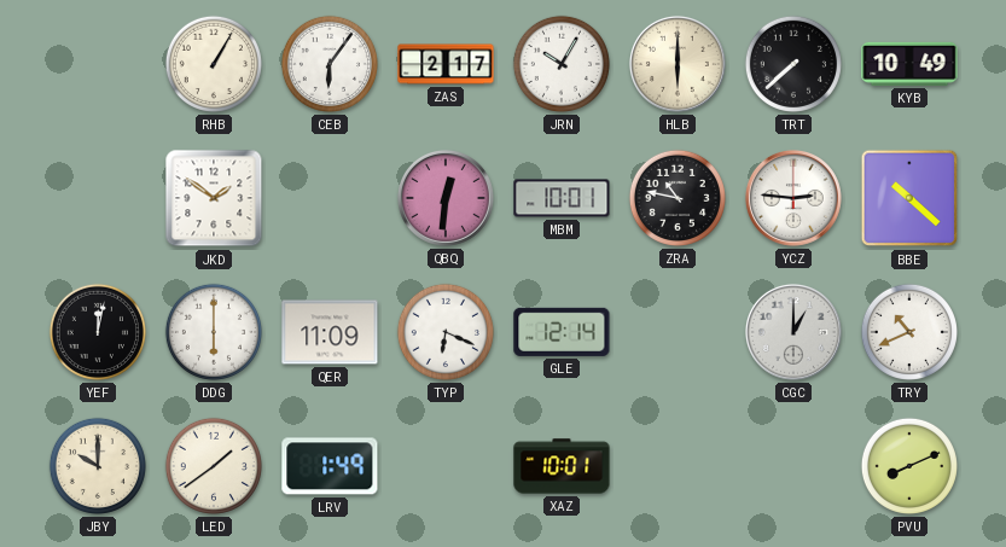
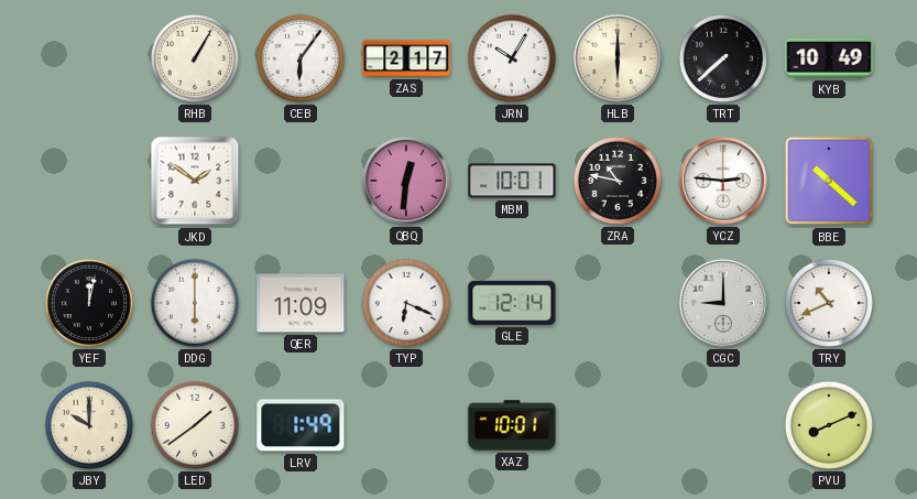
CGC: 1:00 -> 9:00
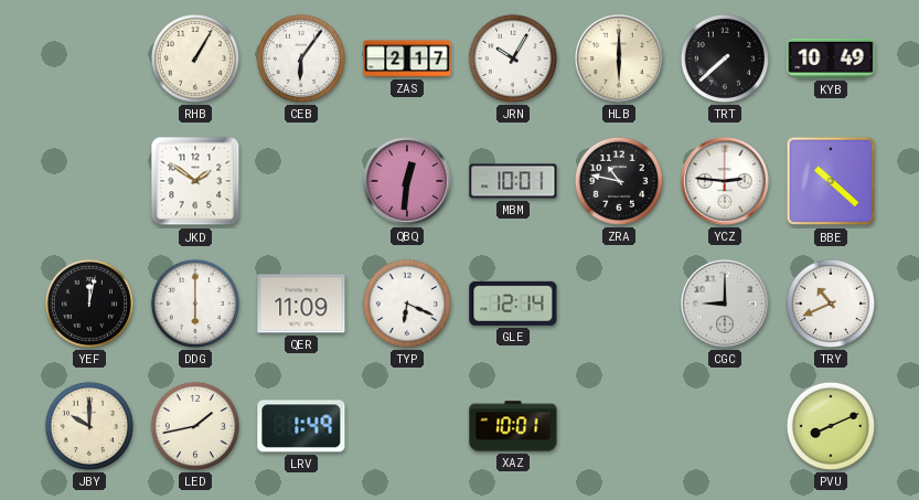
LED: 1:39 -> 1:43
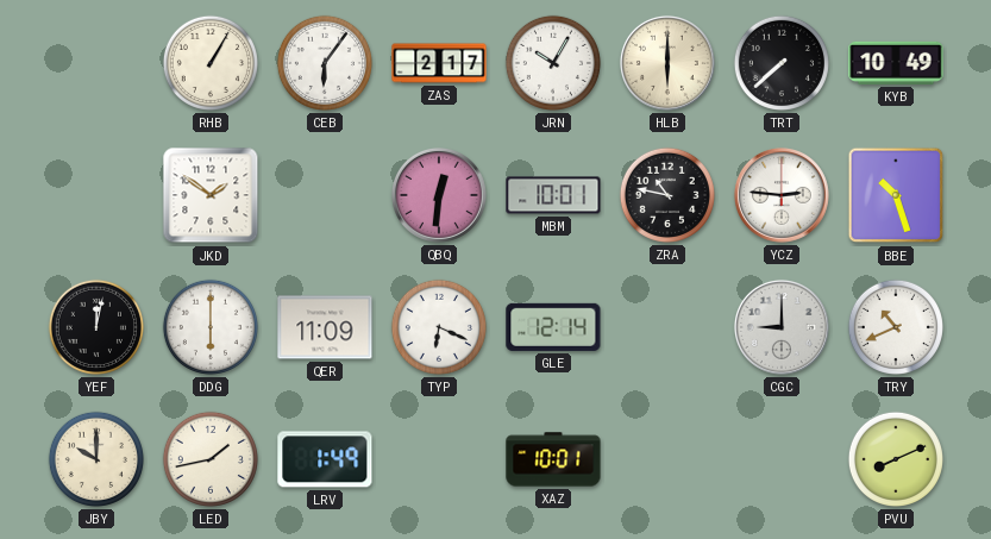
BBE: 10:22 -> 10:27
